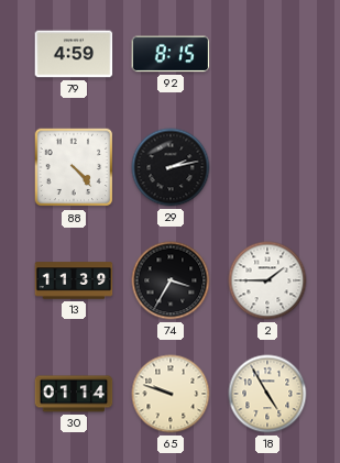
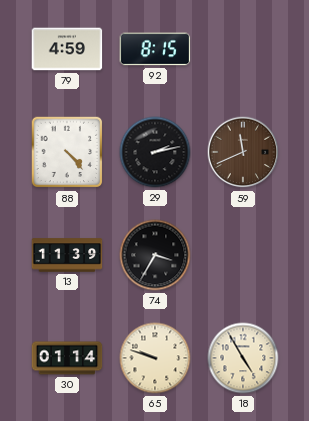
59: none -> 11:41
2: 1:45 -> none
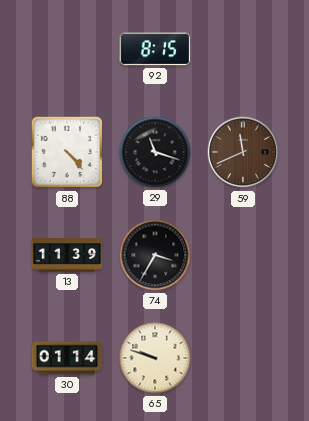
79: 4:59 -> none
29: 2:13 -> 11:18
18: 4:55 -> none
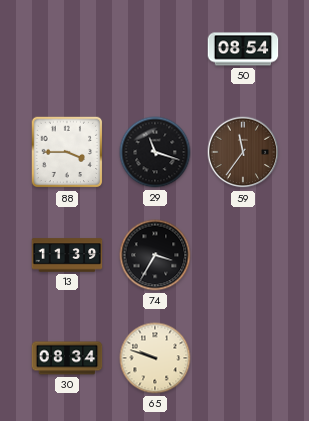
92: 8:15 -> none
50: none -> 08:54
88: 4:23 -> 3:45
59: 11:41 -> 11:36
30: 01:14 -> 08:34
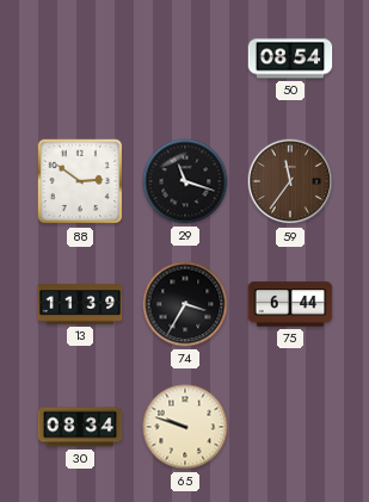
88: 3:45 -> 2:51
75: none -> 6:44
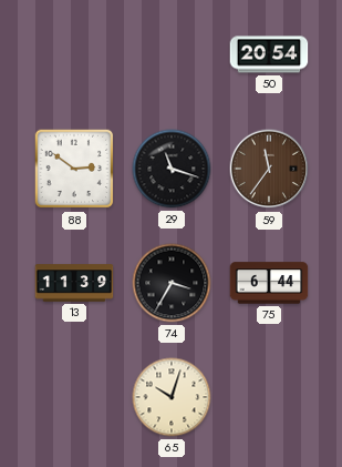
50: 08:54 -> 20:54
30: 08:34 -> none
65: 9:48 -> 10:03
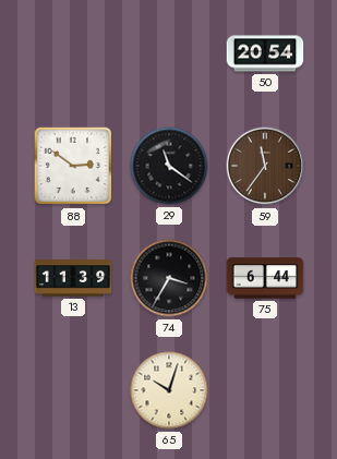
29: 11:18 -> 11:21
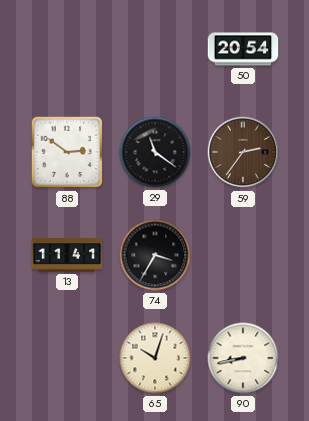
59: 11:36 -> 2:36
13: 11:39 -> 11:41
75: 6:44 -> none
90: none -> 8:43
